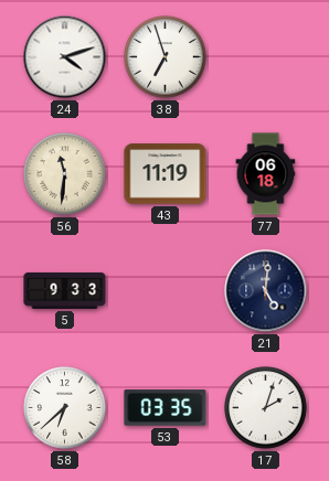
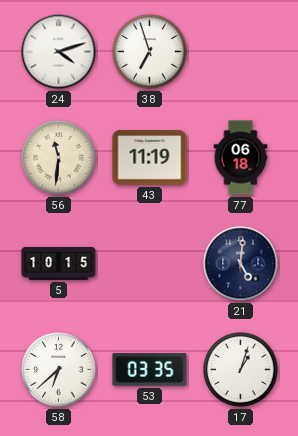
5: 9:33 -> 10:15
17: 2:03 -> 1:03
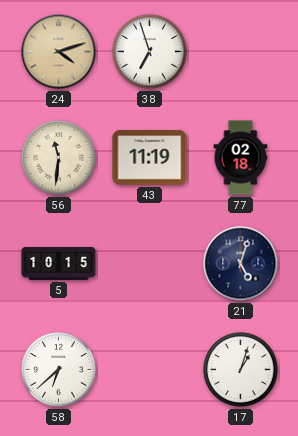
24 dial: white -> champagne
77: 06:18 -> 02:18
21: 5:01 -> 5:03
53: 03:35 -> none
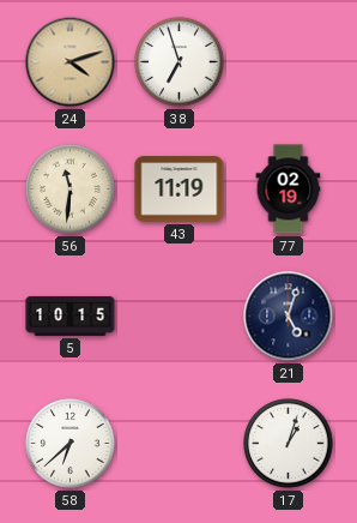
77: 02:18 -> 02:19
